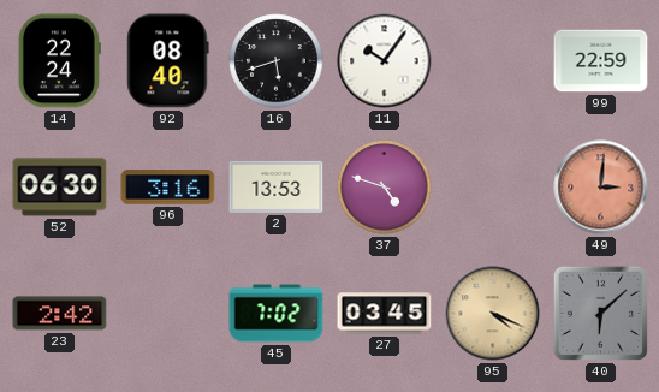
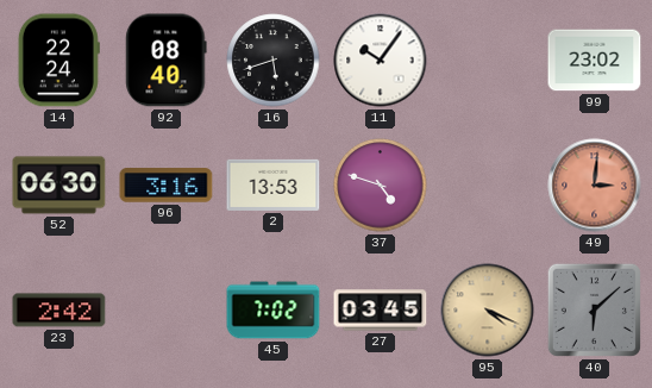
99: 22:59 -> 23:02
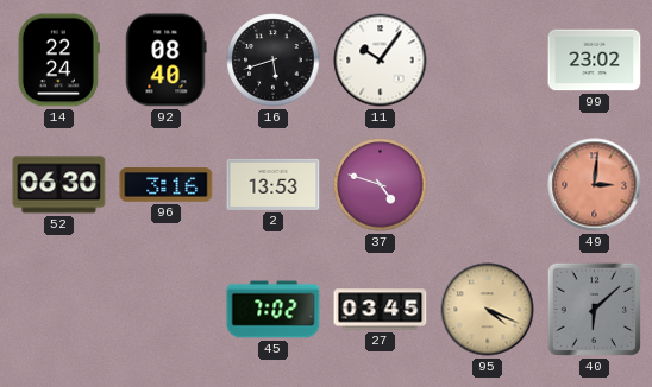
23: 2:42 -> none
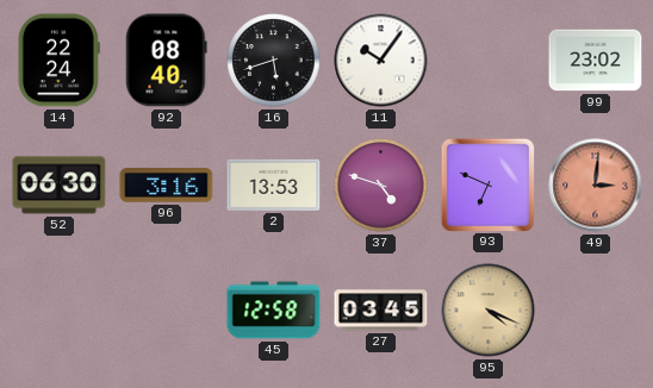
93: none -> 6:49
45: 7:02 -> 12:58
40: 6:08 -> none
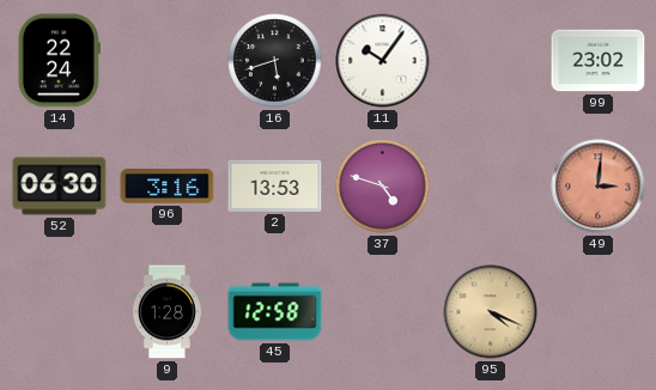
92: 08:40 -> none
93: 6:49 -> none
9: none -> 1:28
27: 03:45 -> none
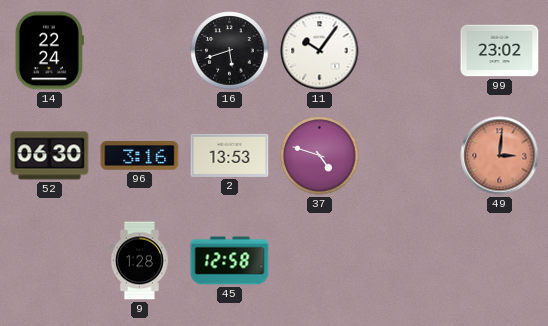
95: 4:19 -> none
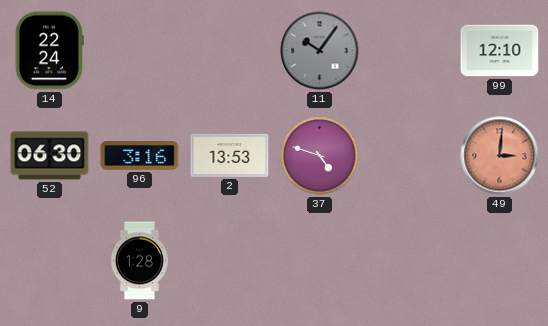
16: 5:42 -> none
11 dial: white -> grey
99: 23:02 -> 12:10
45: 12:58 -> none
